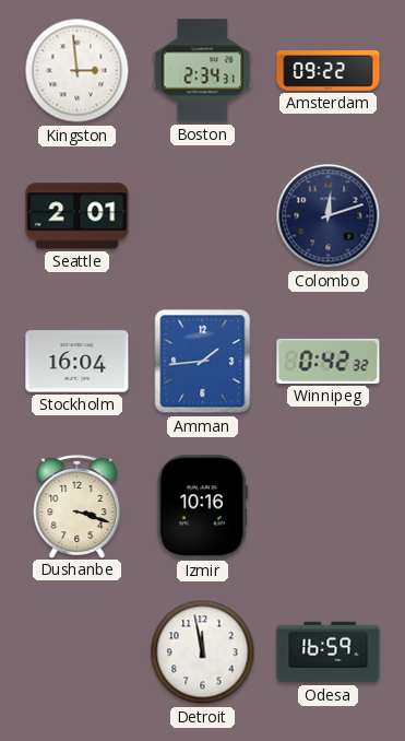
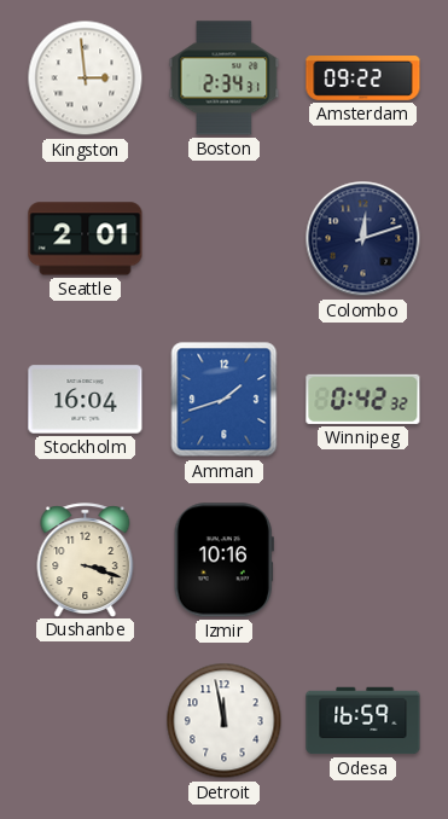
Amman: 1:44 -> 1:42
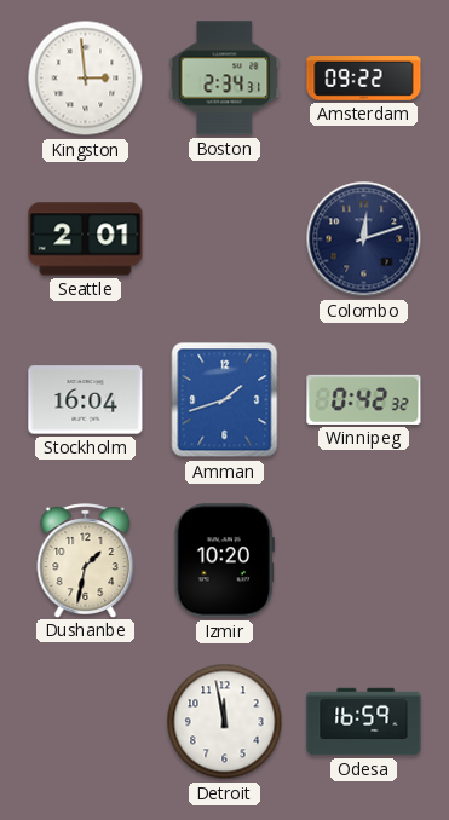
Dushanbe: 3:18 -> 1:32
Izmir: 10:16 -> 10:20
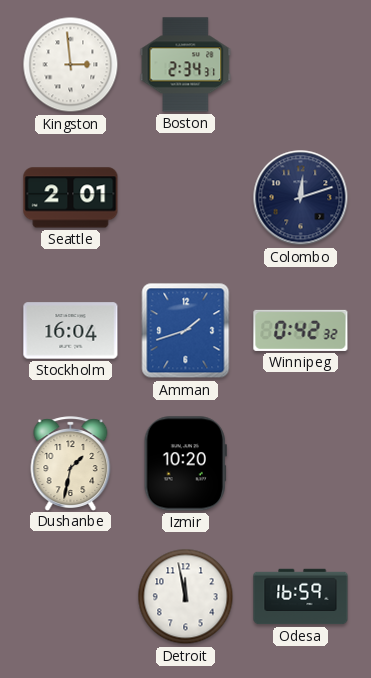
Amsterdam: 09:22 -> none
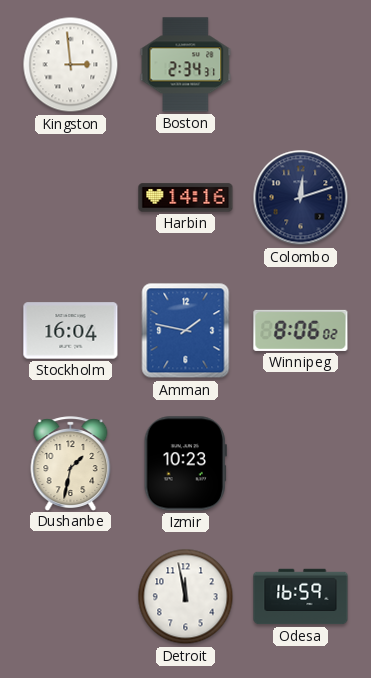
Seattle: 2:01 -> none
Harbin: none -> 14:16
Amman: 1:42 -> 1:47
Winnipeg: 0:42 -> 8:06
Izmir: 10:20 -> 10:23
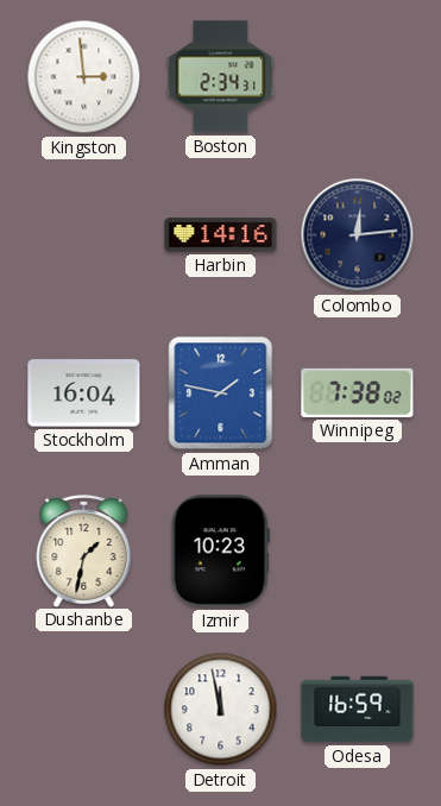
Colombo: 12:12 -> 12:14
Winnipeg: 8:06 -> 7:38
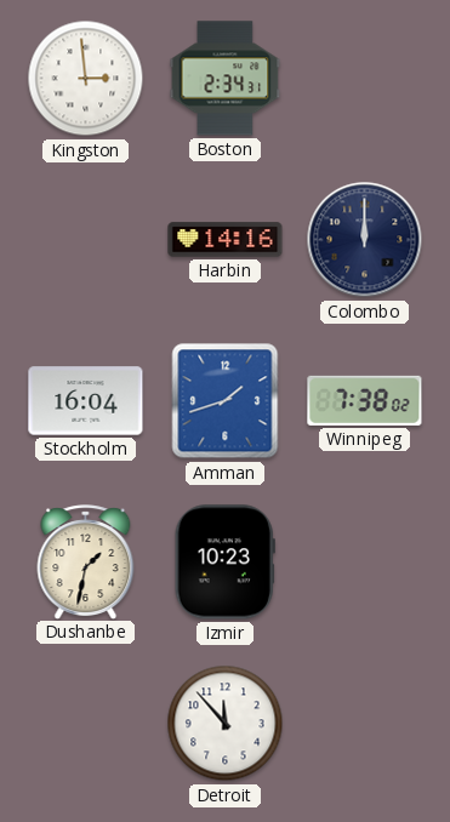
Colombo: 12:14 -> 12:00
Amman: 1:47 -> 1:42
Detroit: 11:58 -> 11:53
Odesa: 16:59 -> none
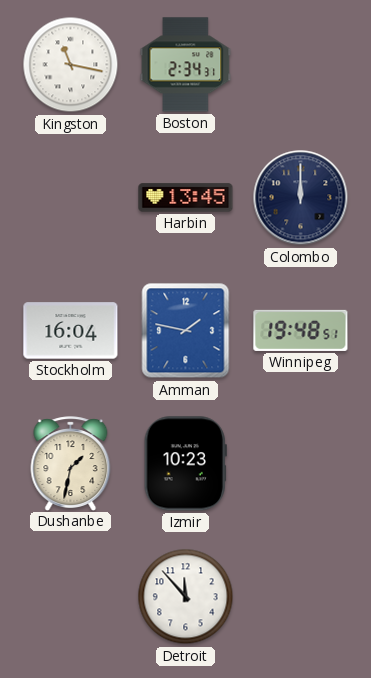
Kingston: 2:59 -> 11:17
Harbin: 14:16 -> 13:45
Amman: 1:42 -> 1:47
Winnipeg: 7:38 -> 19:48
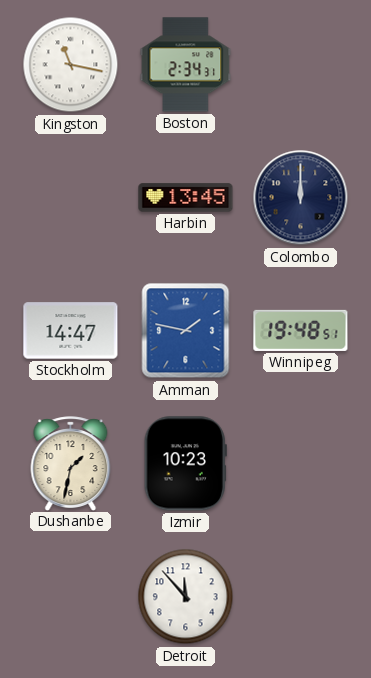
Stockholm: 16:04 -> 14:47
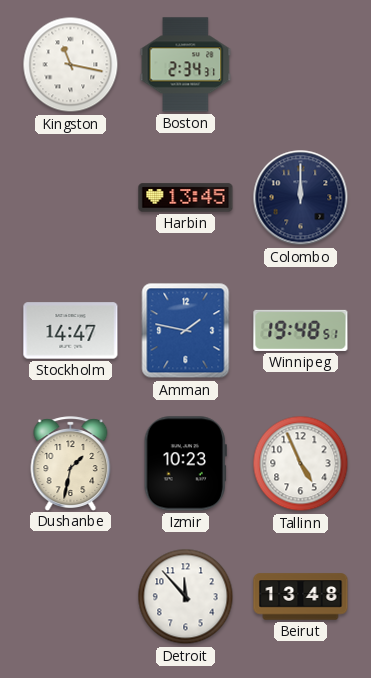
Tallinn: none -> 4:56
Beirut: none -> 13:48
